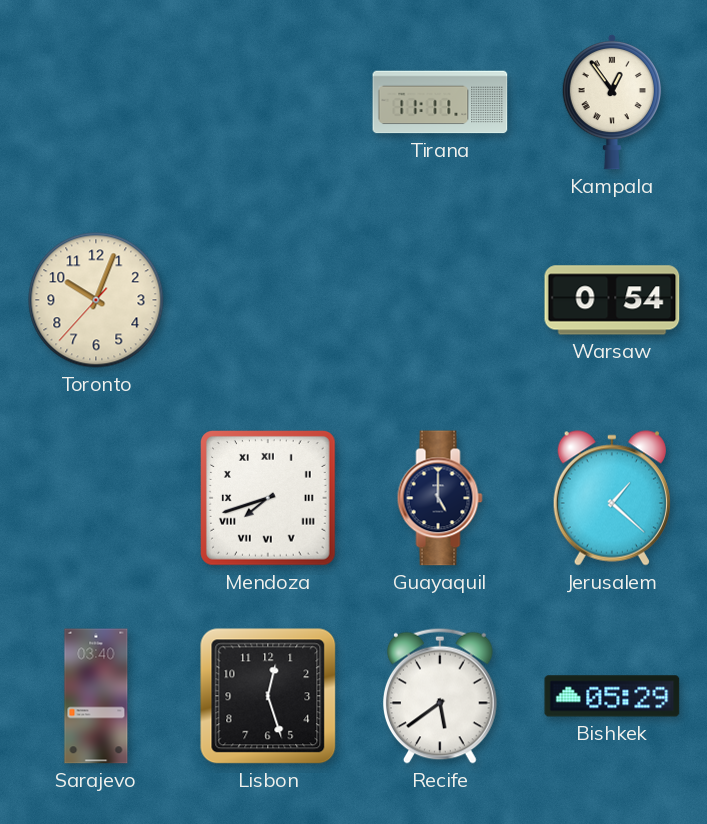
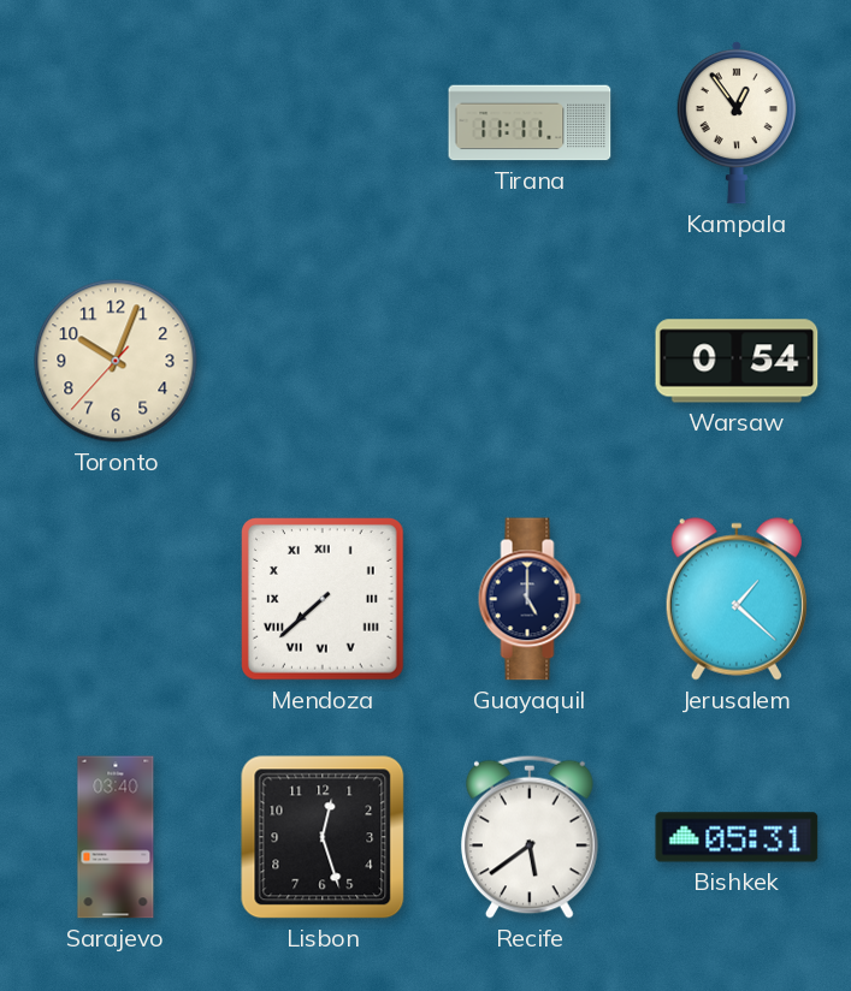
Mendoza: 7:42 -> 7:38
Bishkek: 05:29 -> 05:31
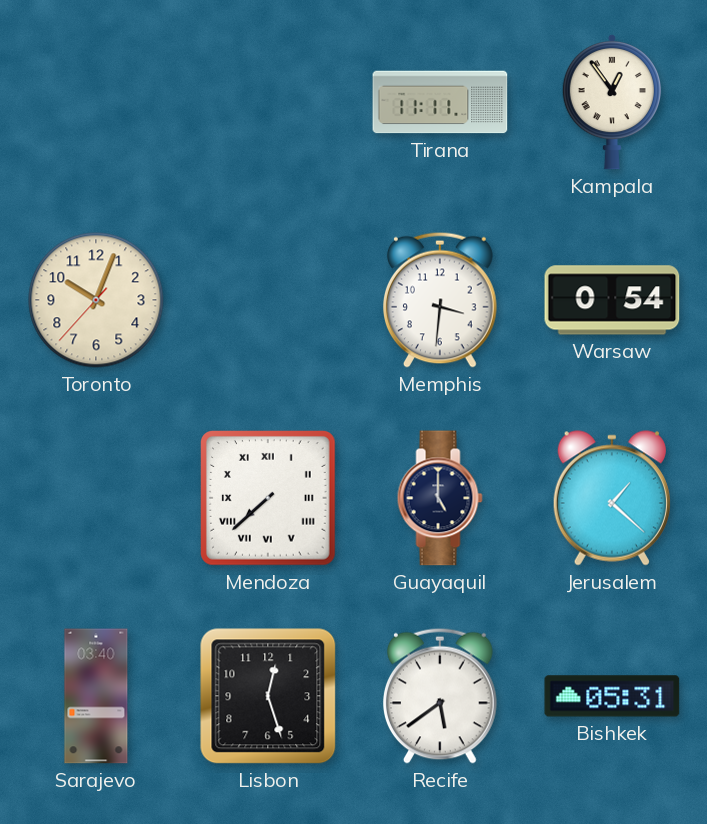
Memphis: none -> 3:31
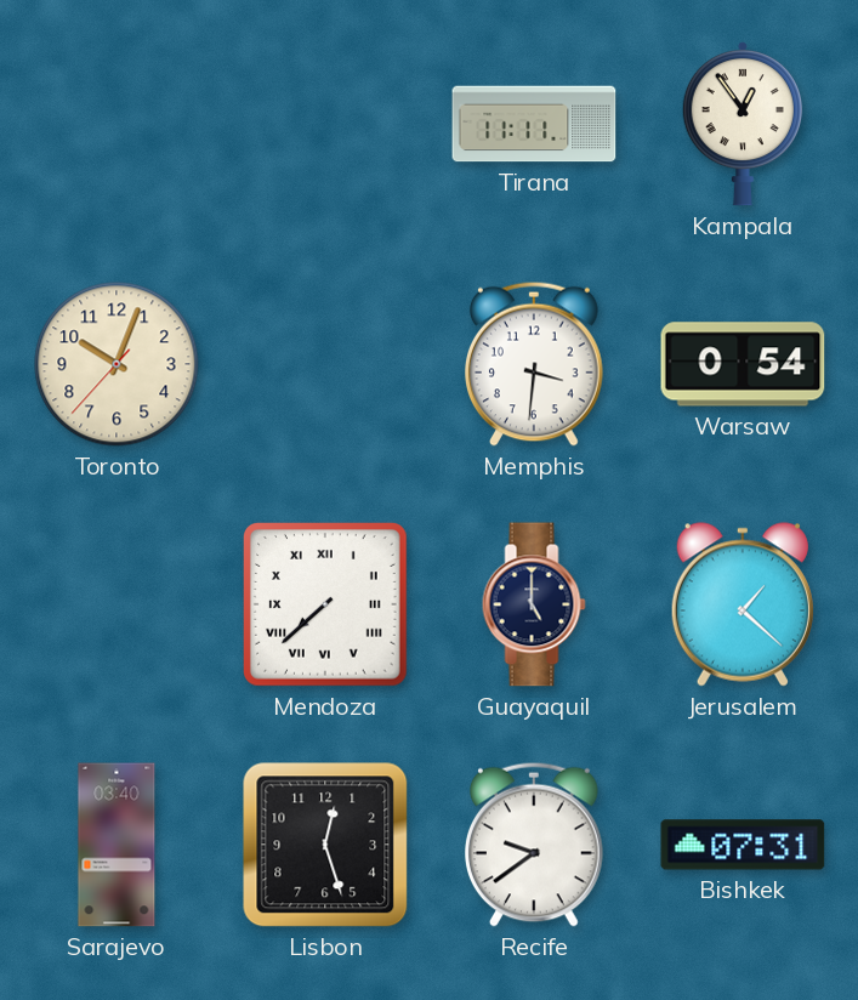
Recife: 5:39 -> 9:39
Bishkek: 05:31 -> 07:31
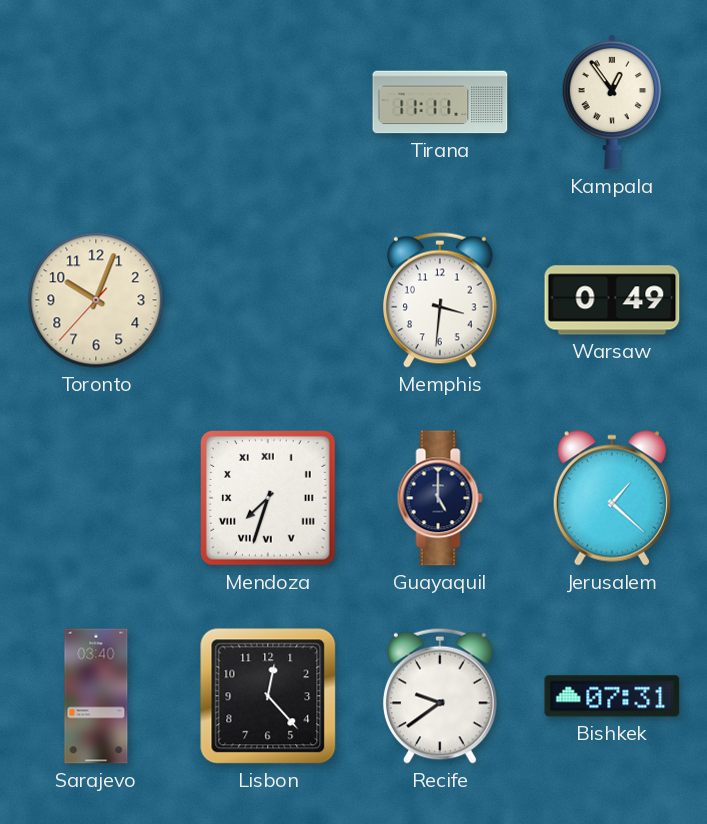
Warsaw: 0:54 -> 0:49
Mendoza: 7:38 -> 7:33
Lisbon: 12:27 -> 12:23
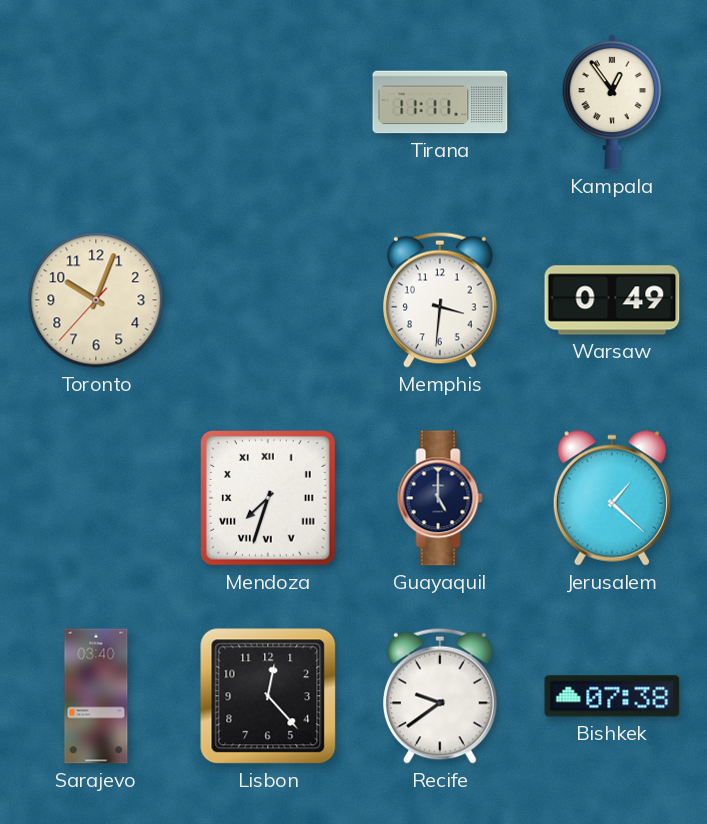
Bishkek: 07:31 -> 07:38
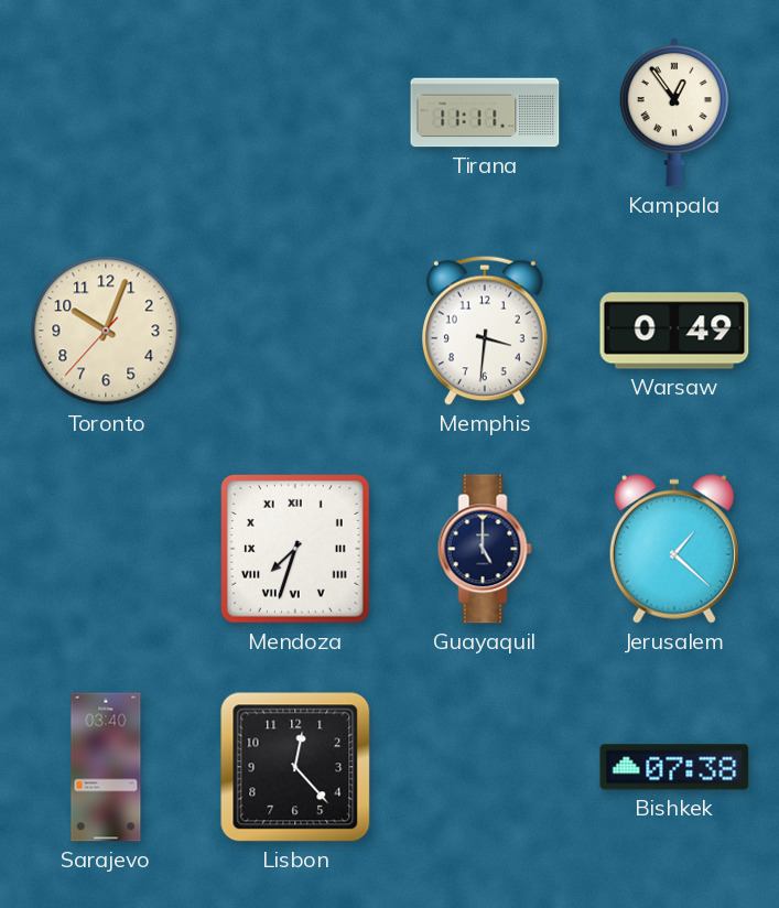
Recife: 9:39 -> none
